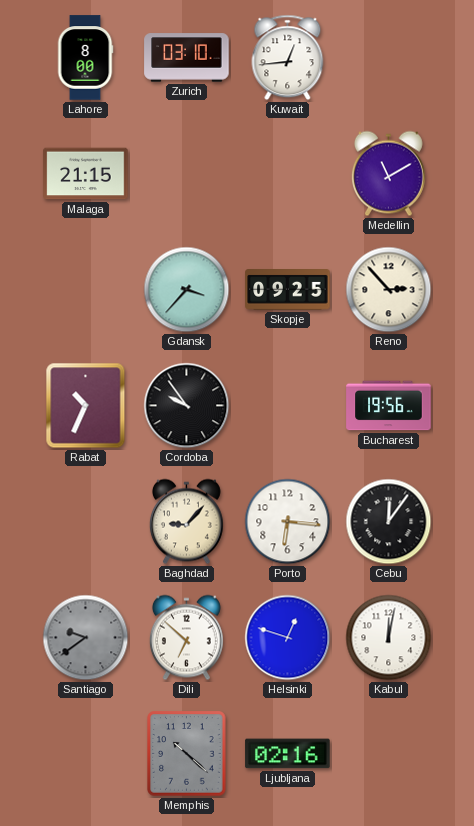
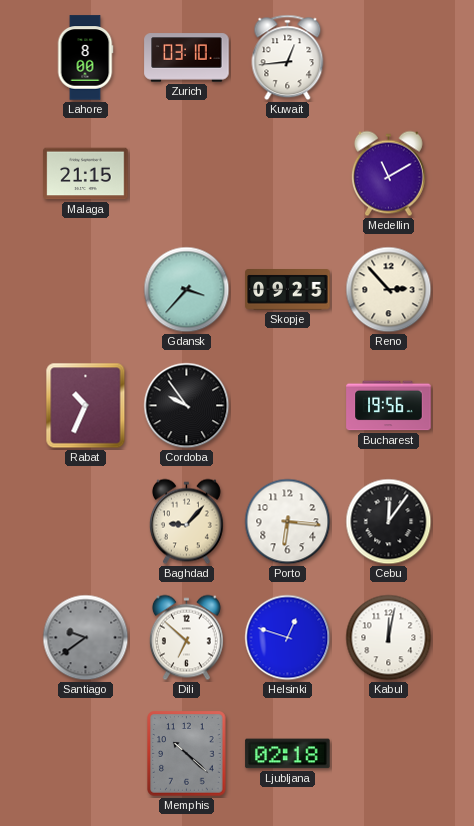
Ljubljana: 02:16 -> 02:18
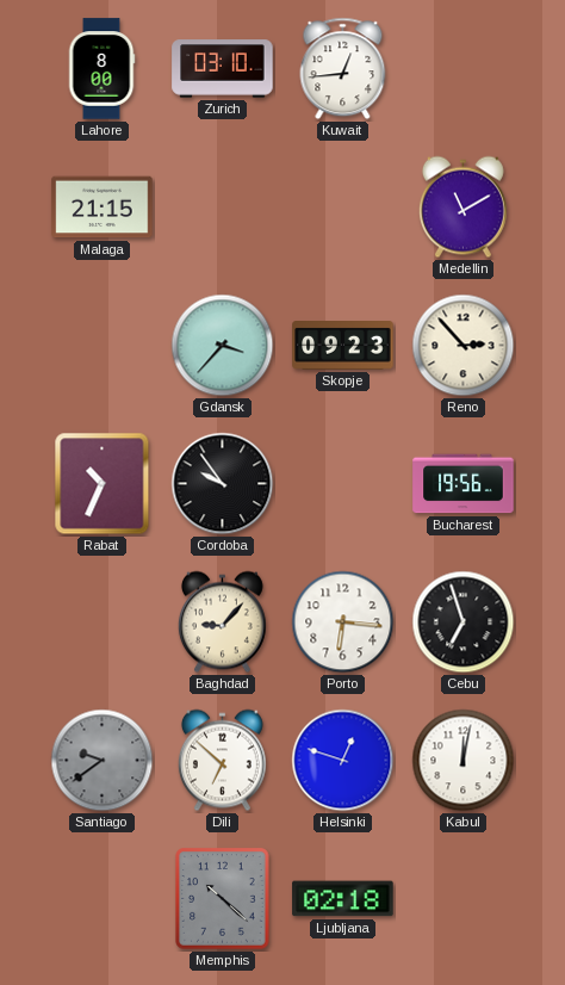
Skopje: 09:25 -> 09:23
Cebu: 12:06 -> 6:57
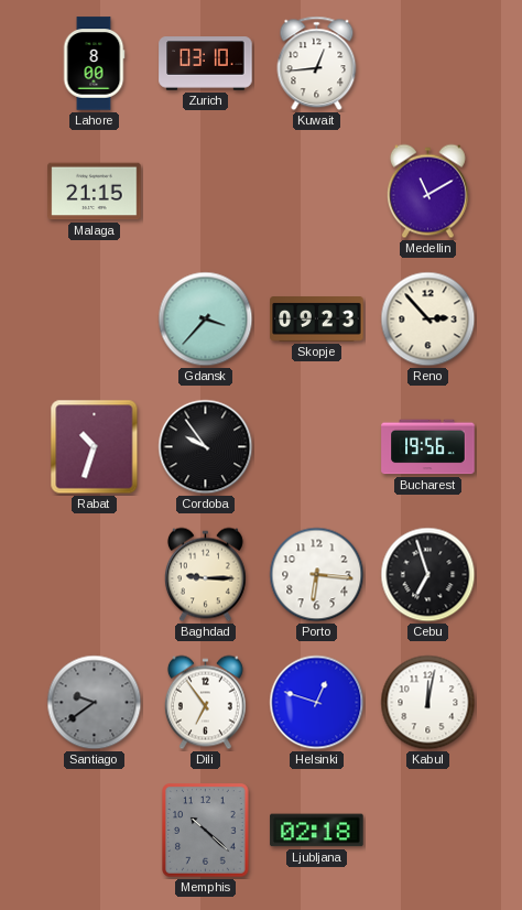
Rabat: 10:34 -> 10:33
Baghdad: 9:07 -> 9:15
Dili: 6:52 -> 6:54
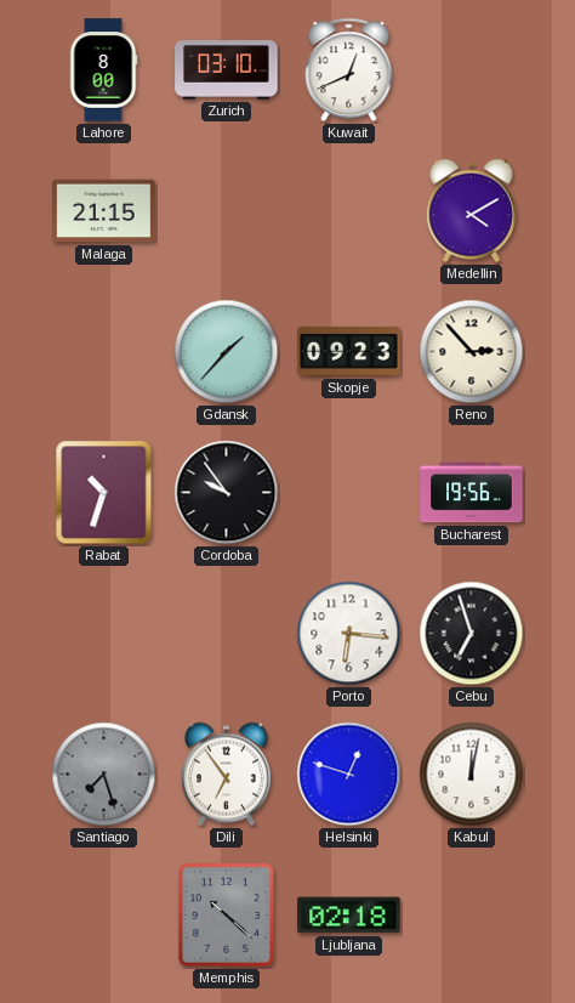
Kuwait: 12:44 -> 12:41
Medellin: 11:10 -> 4:10
Gdansk: 3:37 -> 1:37
Baghdad: 9:15 -> none
Santiago: 9:39 -> 7:27
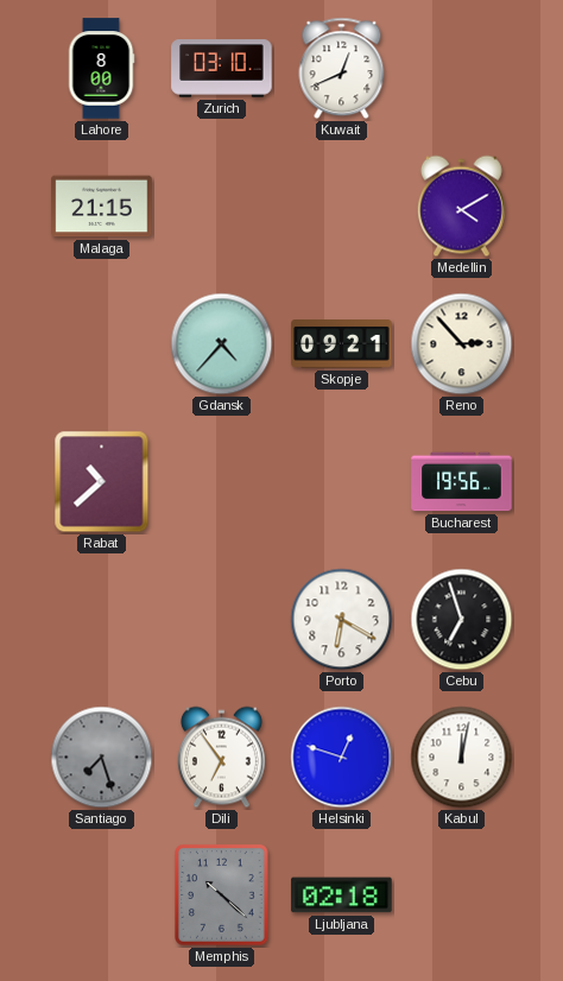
Gdansk: 1:37 -> 4:37
Skopje: 09:23 -> 09:21
Rabat: 10:33 -> 10:38
Cordoba: 9:54 -> none
Porto: 6:16 -> 6:20
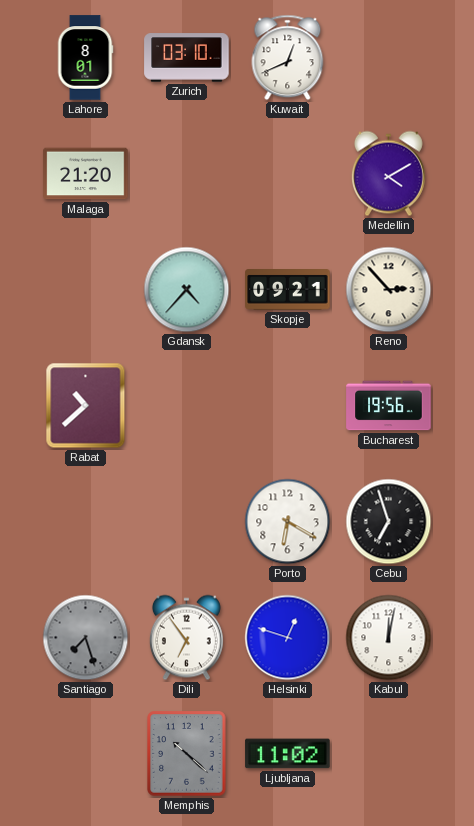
Lahore: 8:00 -> 8:01
Malaga: 21:15 -> 21:20
Ljubljana: 02:18 -> 11:02
